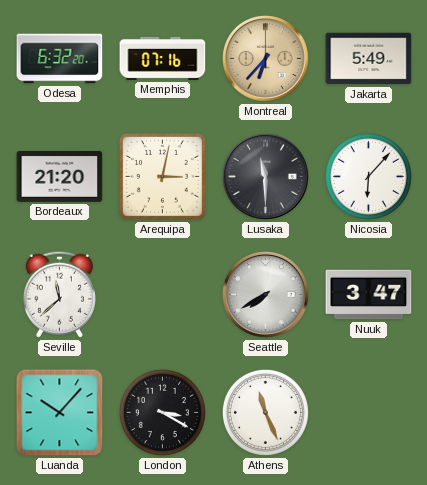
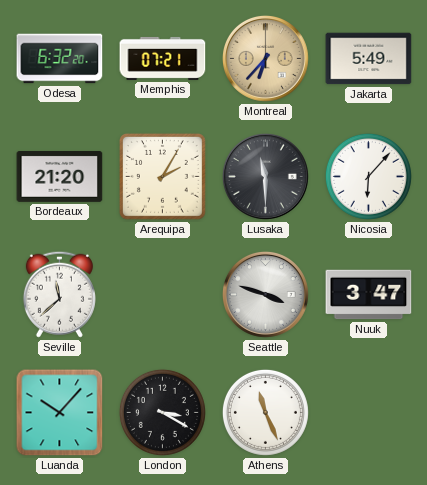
Memphis: 07:16 -> 07:21
Arequipa: 3:02 -> 2:05
Seattle: 7:40 -> 3:48
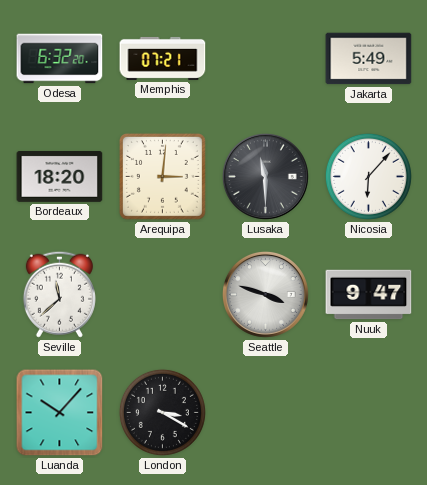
Montreal: 6:37 -> none
Bordeaux: 21:20 -> 18:20
Arequipa: 2:05 -> 3:01
Nuuk: 3:47 -> 9:47
Athens: 11:26 -> none
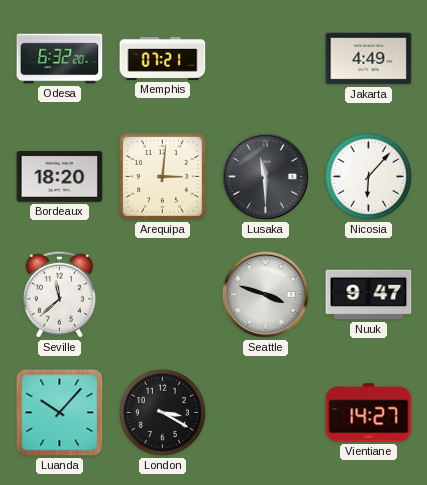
Jakarta: 5:49 -> 4:49
Vientiane: none -> 14:27
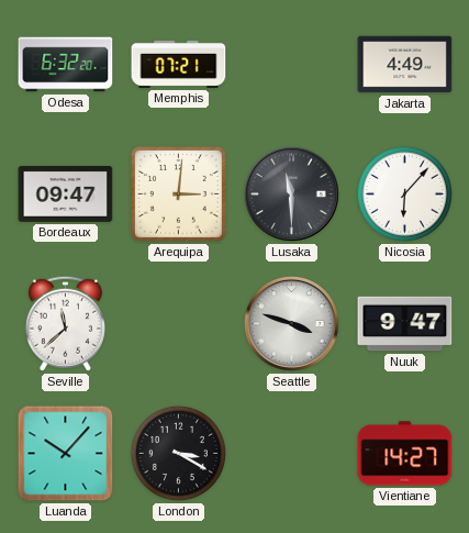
Bordeaux: 18:20 -> 09:47
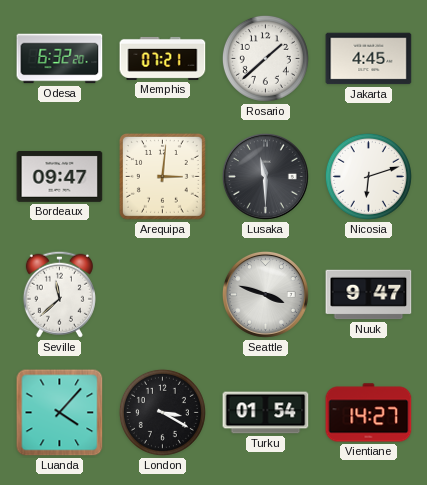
Rosario: none -> 1:38
Jakarta: 4:49 -> 4:45
Nicosia: 6:07 -> 6:12
Luanda: 10:07 -> 4:07
Turku: none -> 01:54
